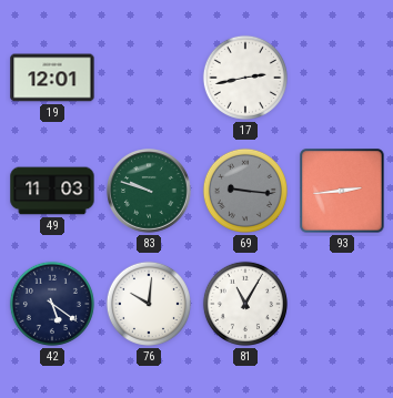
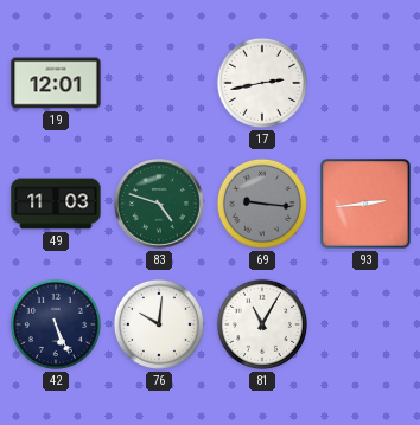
83: 9:48 -> 4:48
42: 5:21 -> 5:26
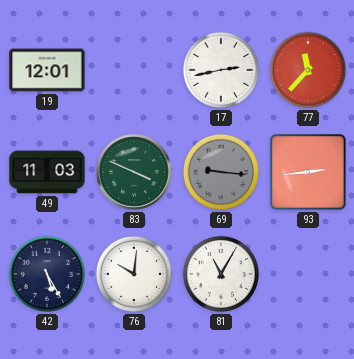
77: none -> 11:37
83: 4:48 -> 3:49
42: 5:26 -> 5:25
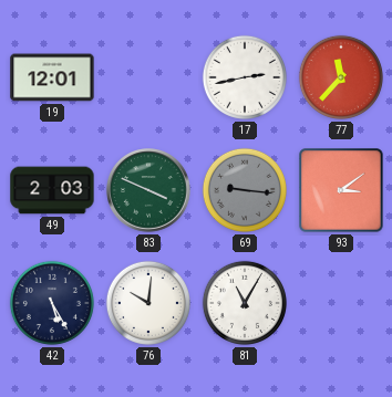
49: 11:03 -> 2:03
93: 2:44 -> 3:09
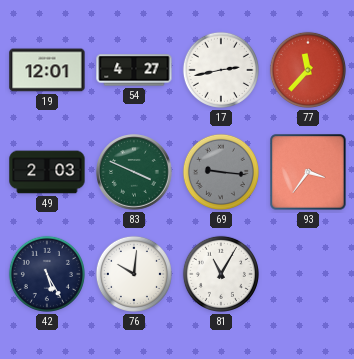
54: none -> 4:27
93: 3:09 -> 3:36
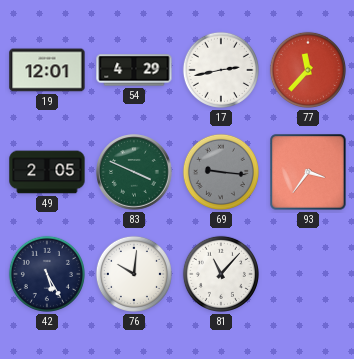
54: 4:27 -> 4:29
49: 2:03 -> 2:05
81: 11:05 -> 11:07
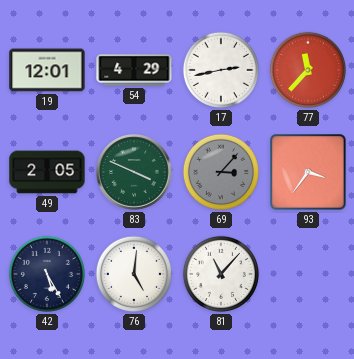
69: 9:16 -> 3:07
76: 10:01 -> 5:01
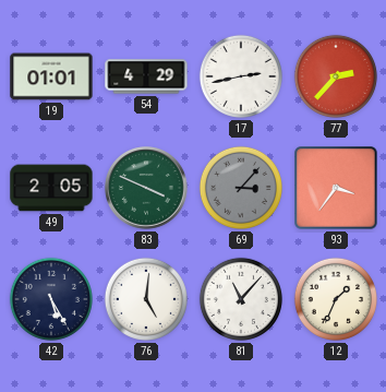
19: 12:01 -> 01:01
77: 11:37 -> 2:37
12: none -> 1:34
